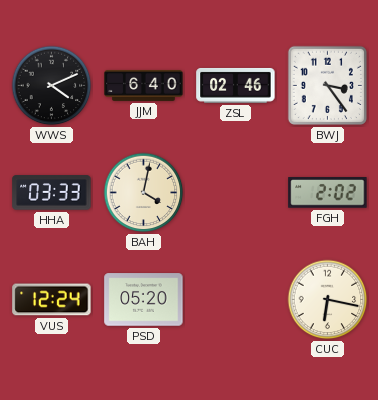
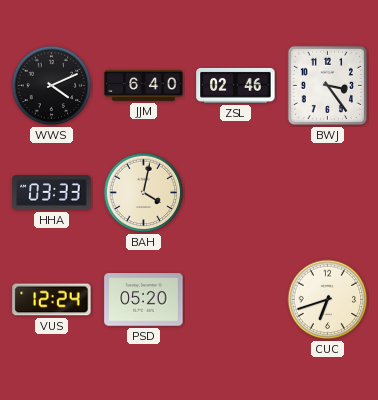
FGH: 2:02 -> none
CUC: 6:17 -> 6:42
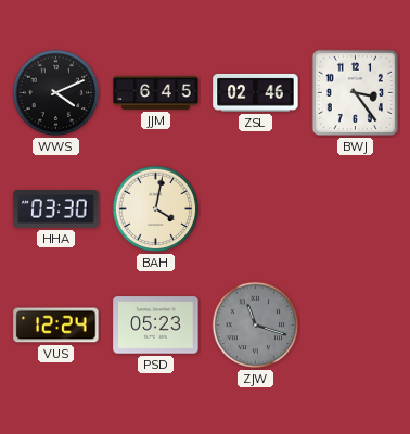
JJM: 6:40 -> 6:45
HHA: 03:33 -> 03:30
PSD: 05:20 -> 05:23
ZJW: none -> 11:18
CUC: 6:42 -> none
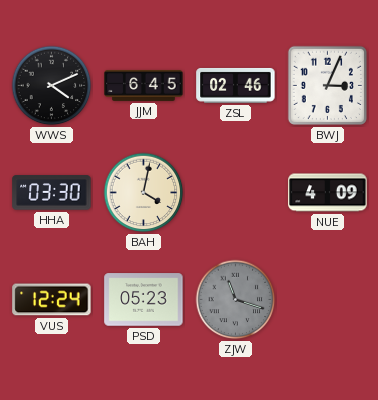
BWJ: 3:24 -> 3:04
NUE: none -> 4:09
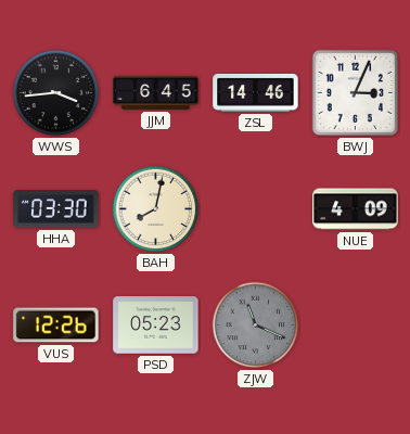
WWS: 4:11 -> 3:44
ZSL: 02:46 -> 14:46
BAH: 4:02 -> 8:02
VUS: 12:24 -> 12:26
ZJW: 11:18 -> 11:19
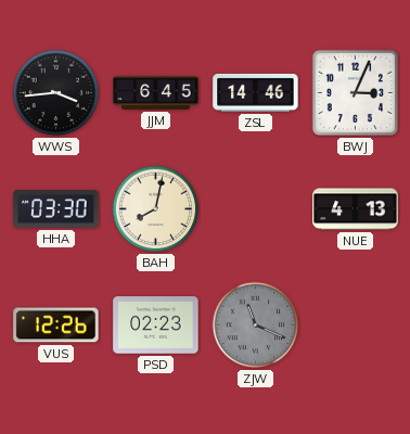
NUE: 4:09 -> 4:13
PSD: 05:23 -> 02:23
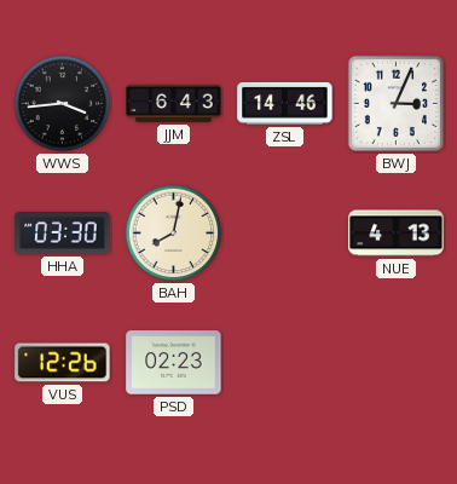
JJM: 6:45 -> 6:43
ZJW: 11:19 -> none
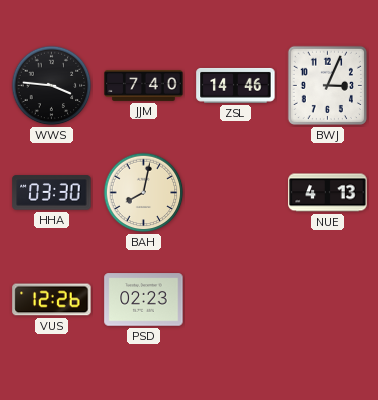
WWS: 3:44 -> 3:46
JJM: 6:43 -> 7:40
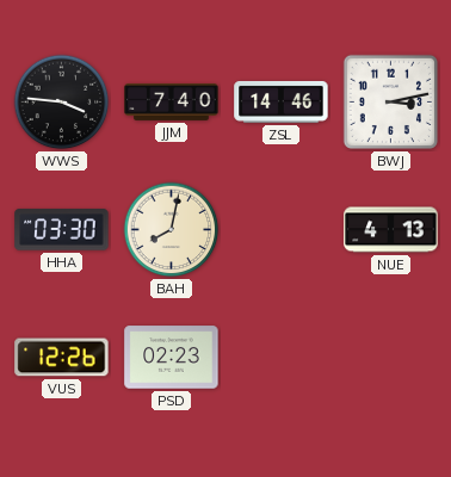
BWJ: 3:04 -> 3:13
